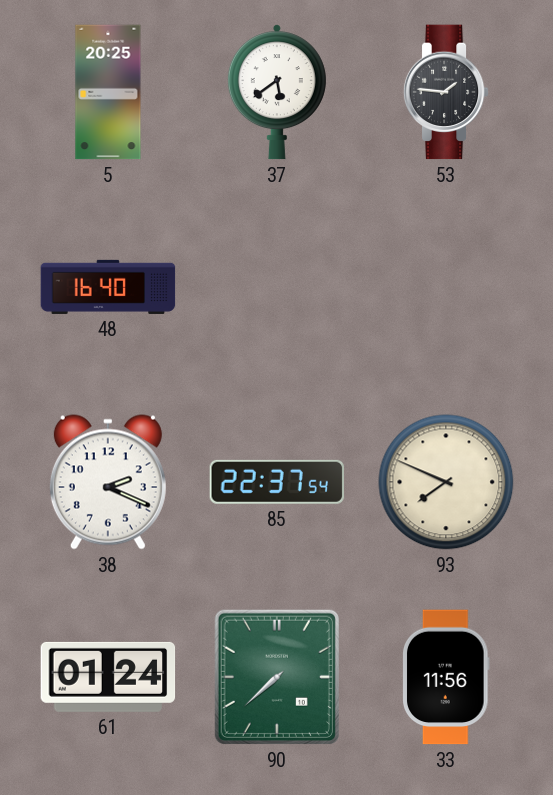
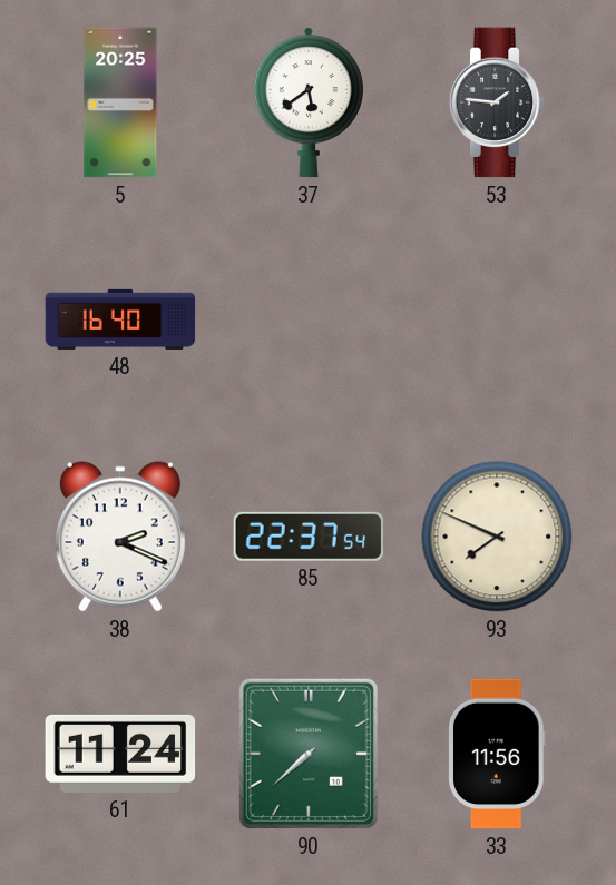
61: 01:24 -> 11:24
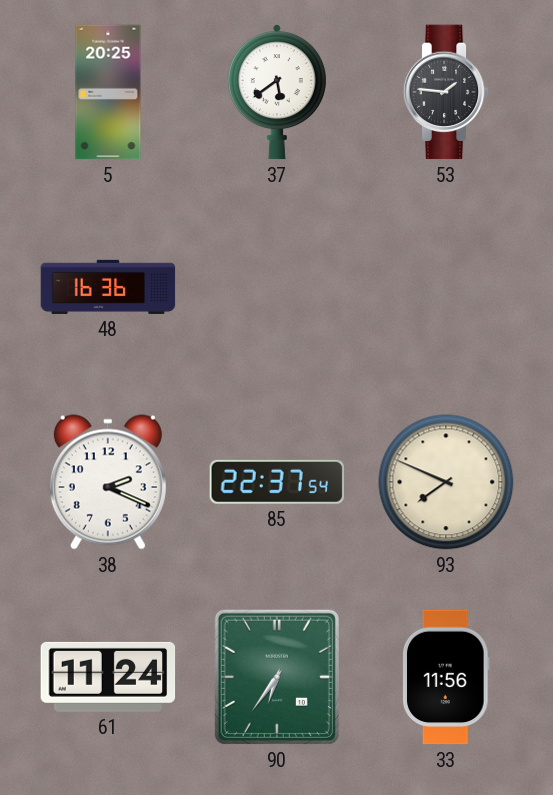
48: 16:40 -> 16:36
90: 7:38 -> 6:36
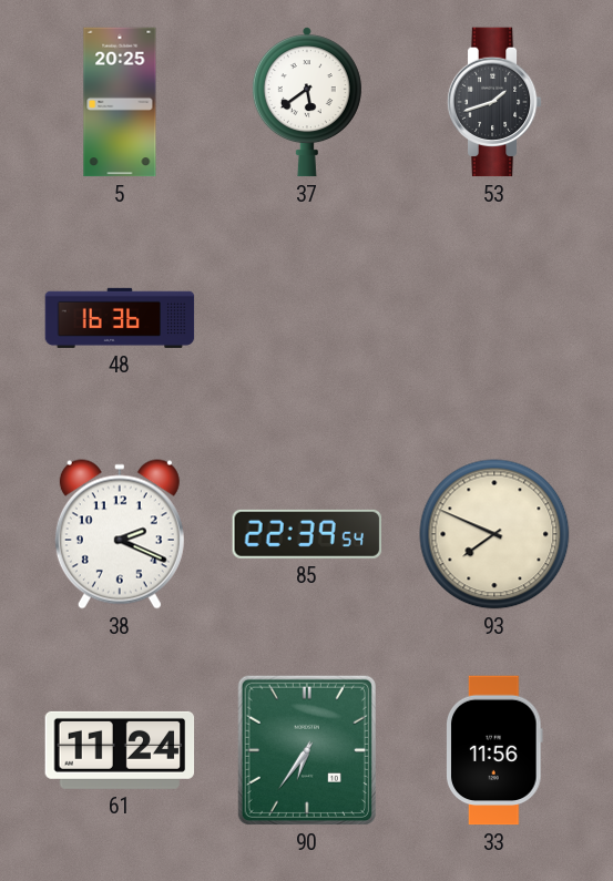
53: 1:46 -> 1:42
85: 22:37 -> 22:39
